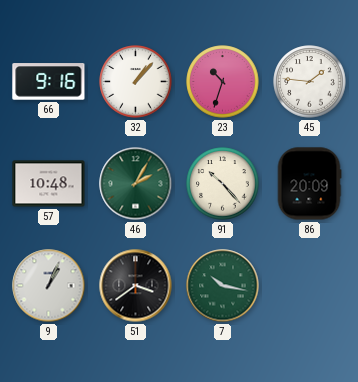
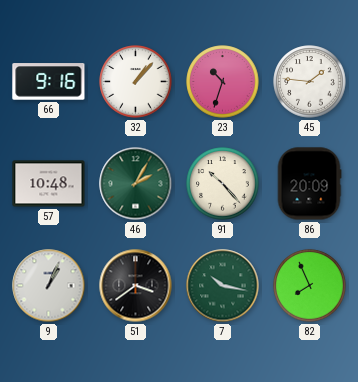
82: none -> 7:56
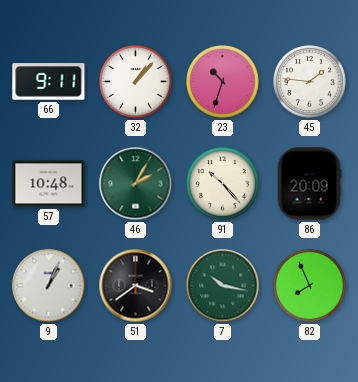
66: 9:16 -> 9:11
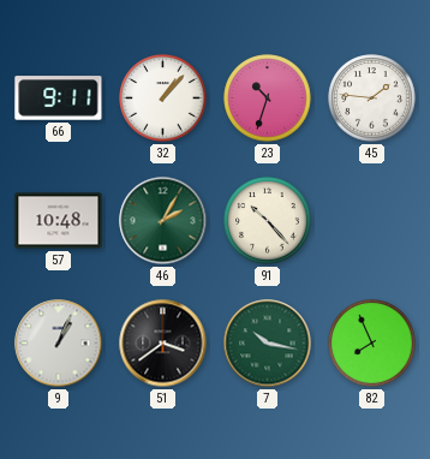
86: 20:09 -> none
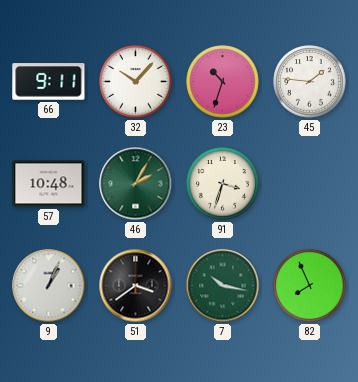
32: 1:07 -> 10:07
91: 10:23 -> 3:33
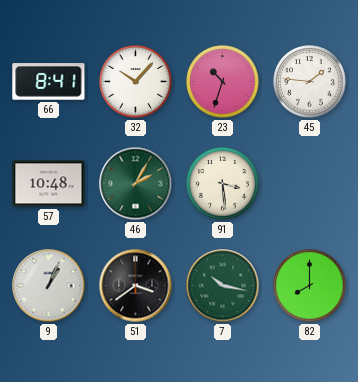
66: 9:11 -> 8:41
91: 3:33 -> 3:29
82: 7:56 -> 8:00
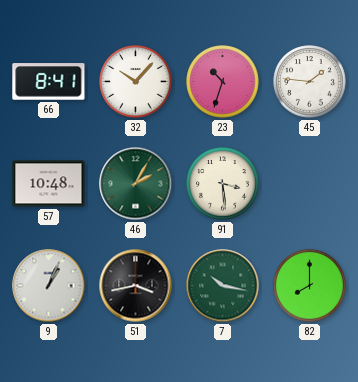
51: 3:39 -> 3:43
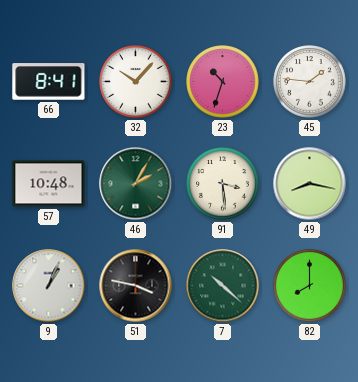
49: none -> 8:17
51: 3:43 -> 3:47
7: 10:17 -> 10:22
